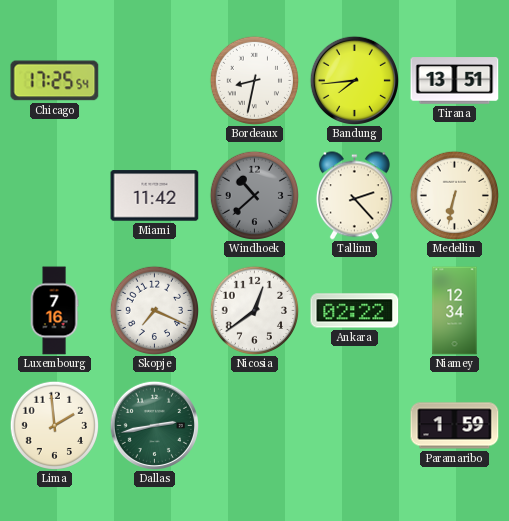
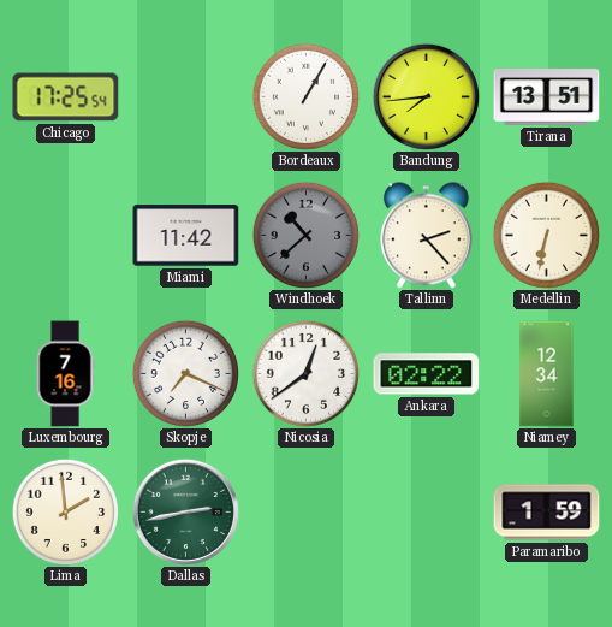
Bordeaux: 8:32 -> 1:05
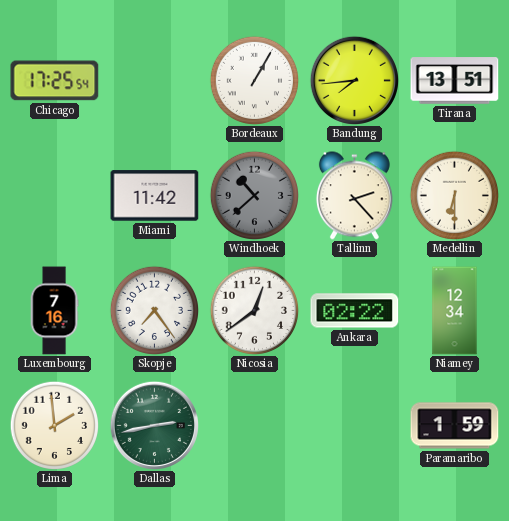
Medellin: 6:32 -> 6:30
Skopje: 7:19 -> 7:24
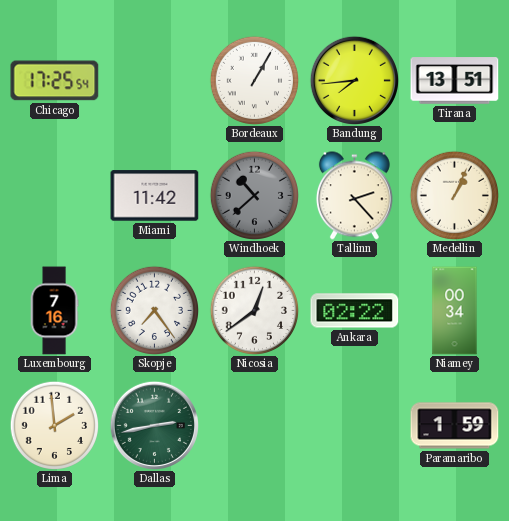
Medellin: 6:30 -> 1:04
Niamey: 12:34 -> 00:34
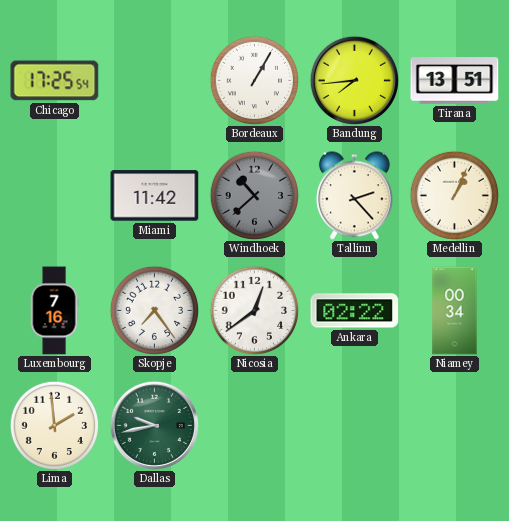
Dallas: 2:43 -> 9:43
Paramaribo: 1:59 -> none
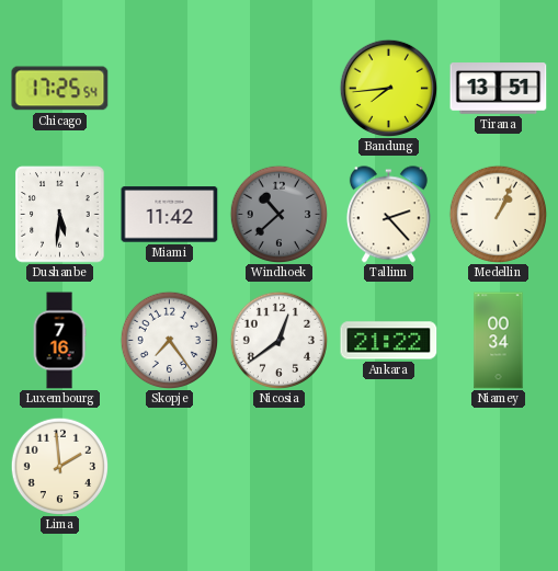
Bordeaux: 1:05 -> none
Dushanbe: none -> 5:31
Ankara: 02:22 -> 21:22
Dallas: 9:43 -> none
